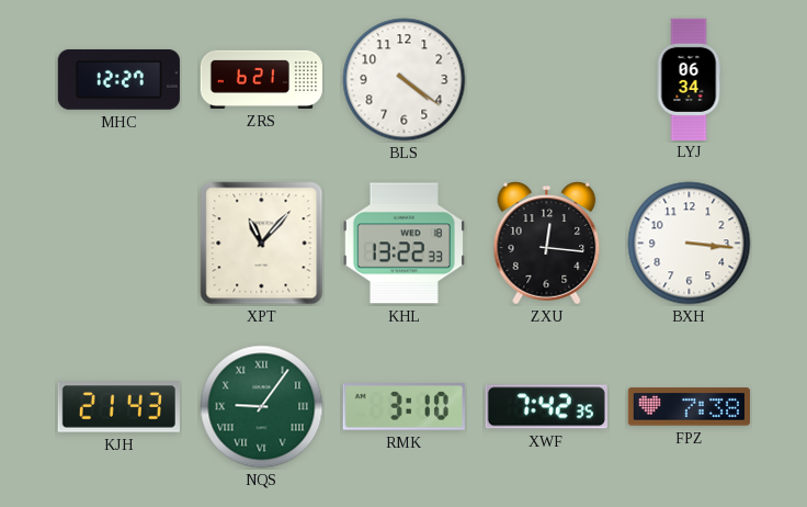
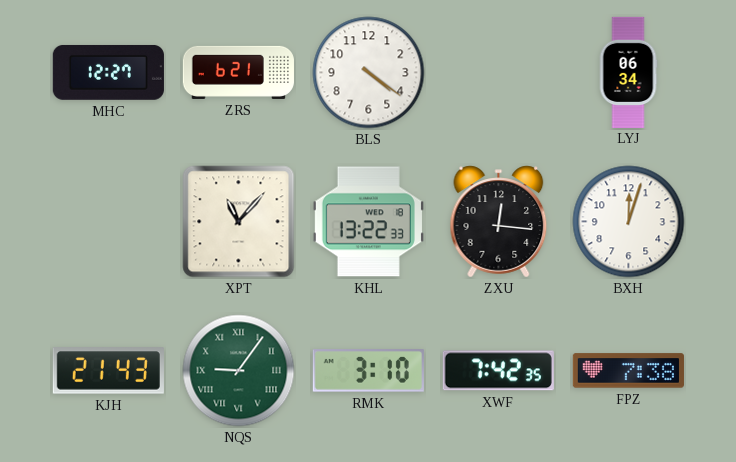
BXH: 3:16 -> 12:03
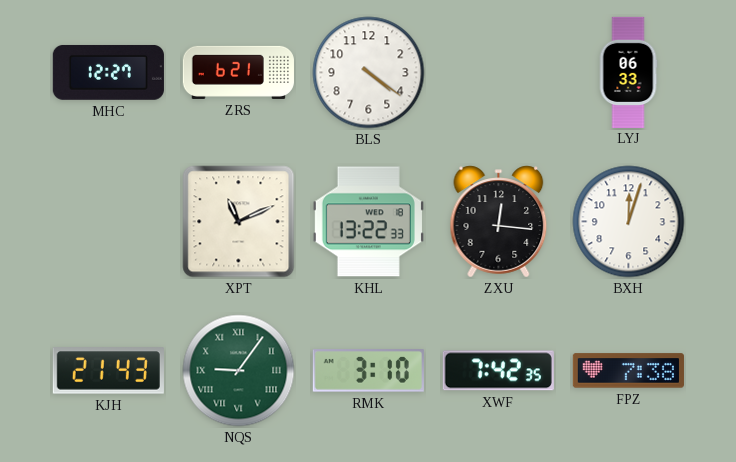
LYJ: 06:34 -> 06:33
XPT: 11:07 -> 11:11
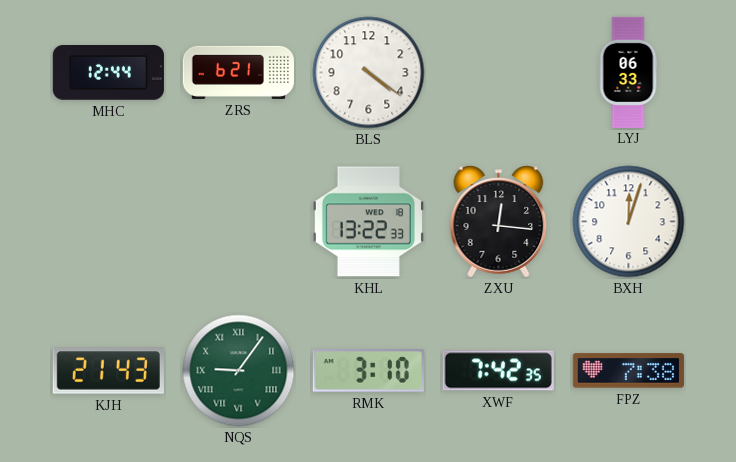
MHC: 12:27 -> 12:44
XPT: 11:11 -> none
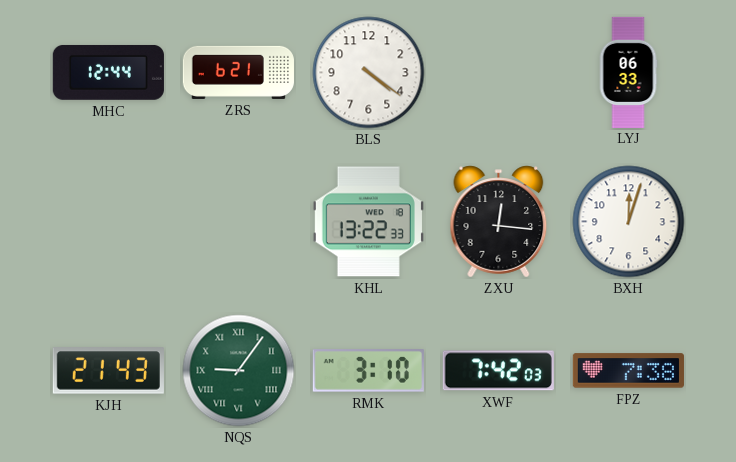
XWF: 7:42:35 -> 7:42:03
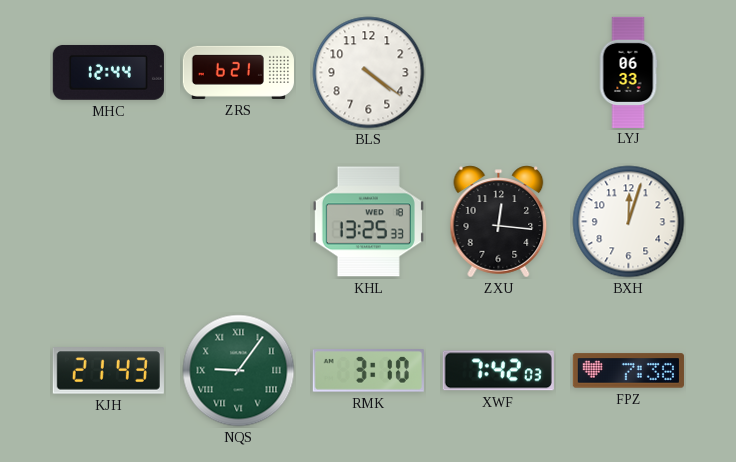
KHL: 13:22 -> 13:25
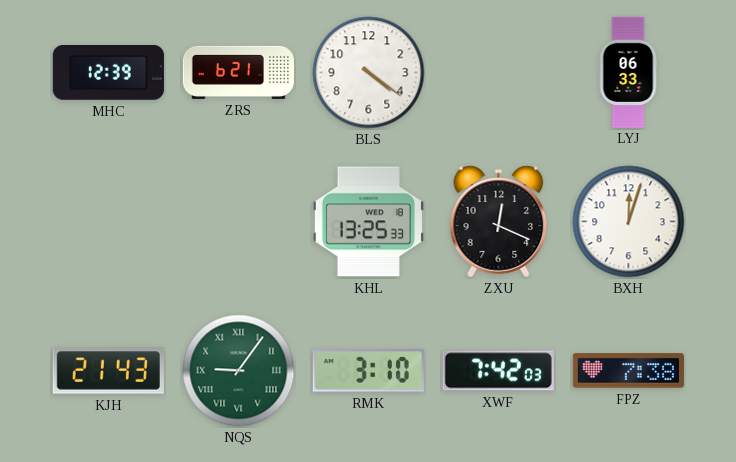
MHC: 12:44 -> 12:39
ZXU: 12:16 -> 12:19
